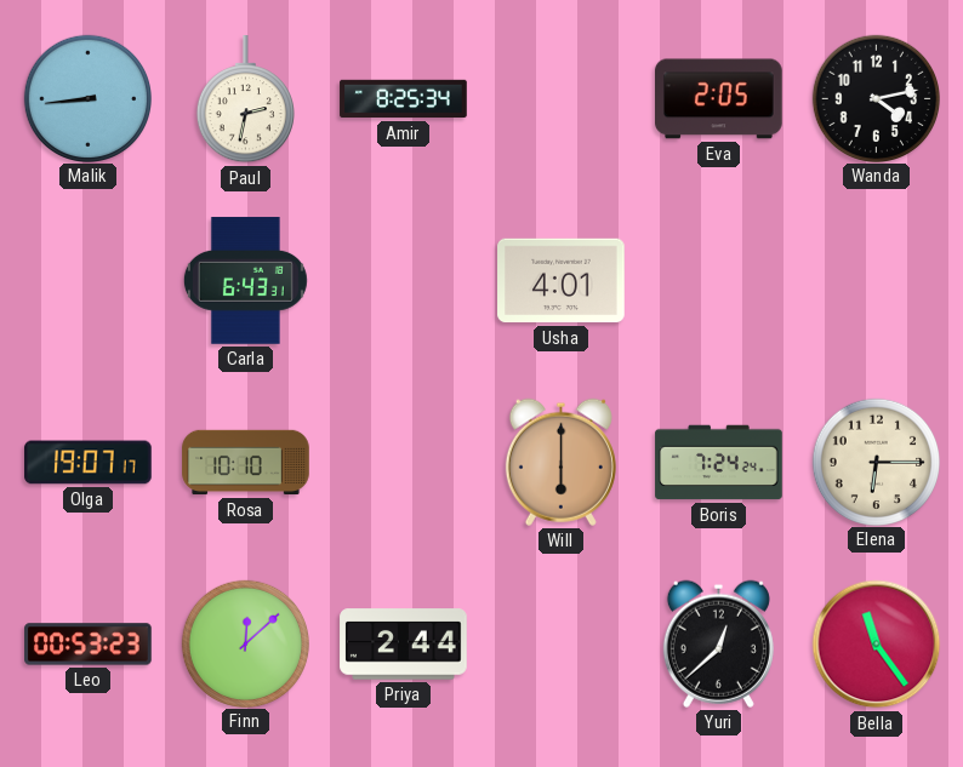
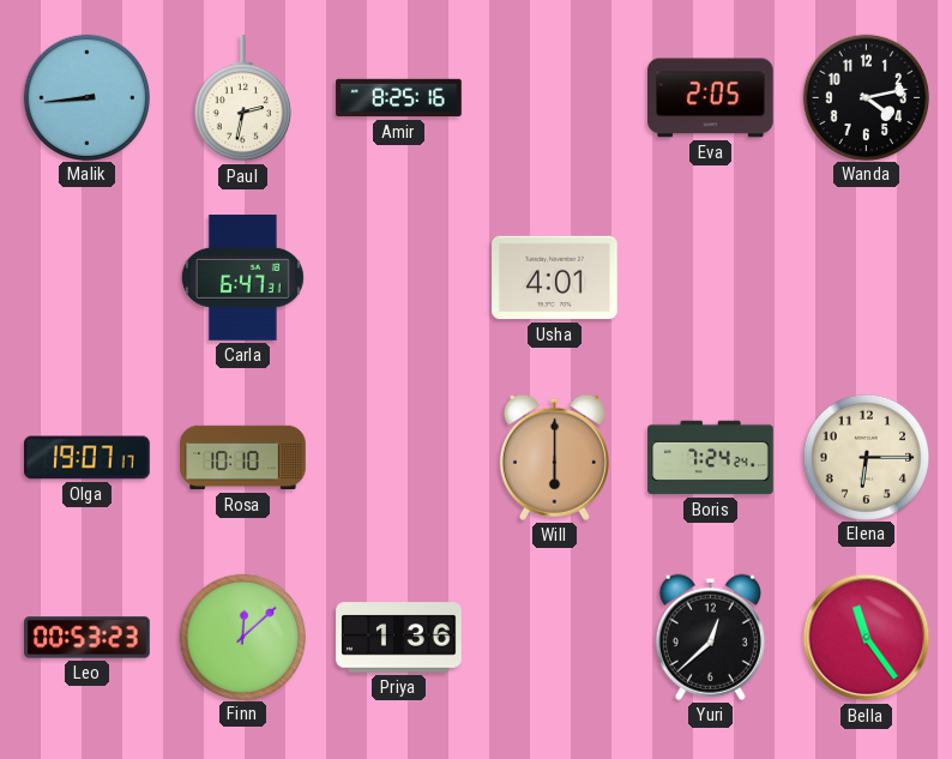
Amir: 8:25:34 -> 8:25:16
Carla: 6:43 -> 6:47
Priya: 2:44 -> 1:36
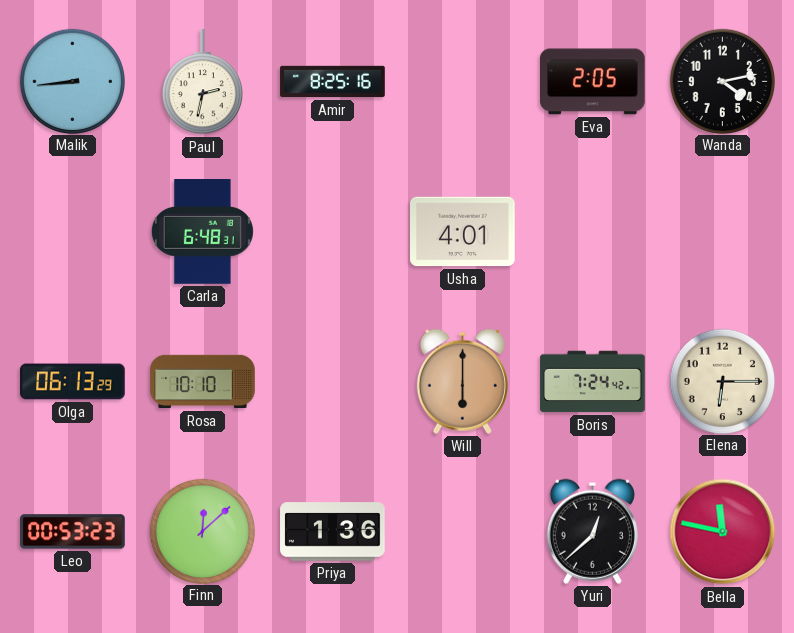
Carla: 6:47 -> 6:48
Olga: 19:07 -> 06:13
Boris: 7:24:24 -> 7:24:42
Bella: 11:24 -> 11:47
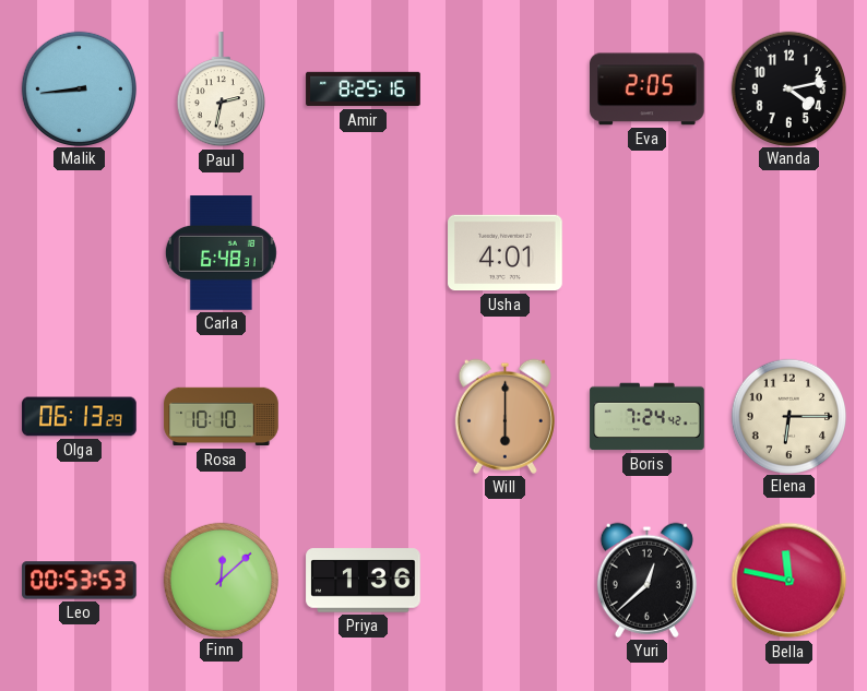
Leo: 00:53:23 -> 00:53:53
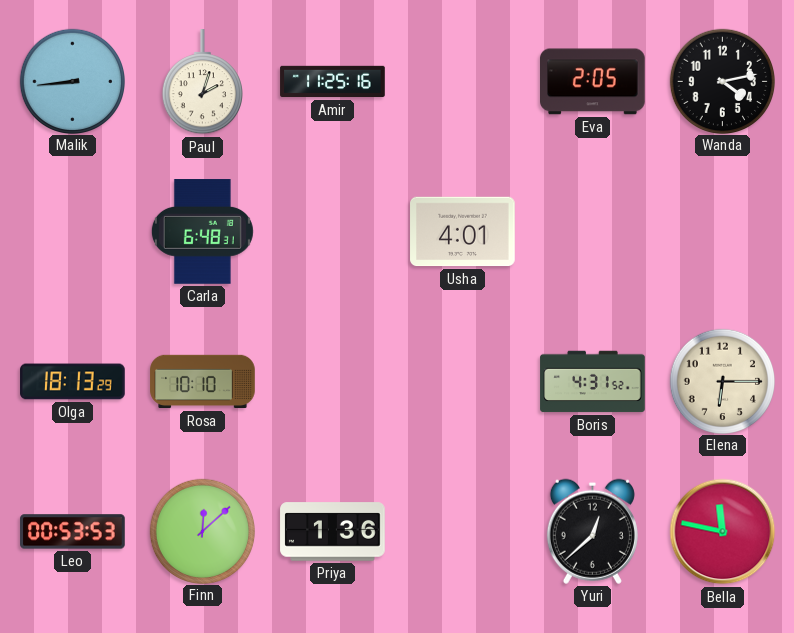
Paul: 2:32 -> 2:03
Amir: 8:25 -> 11:25
Olga: 06:13 -> 18:13
Will: 6:00 -> none
Boris: 7:24 -> 4:31
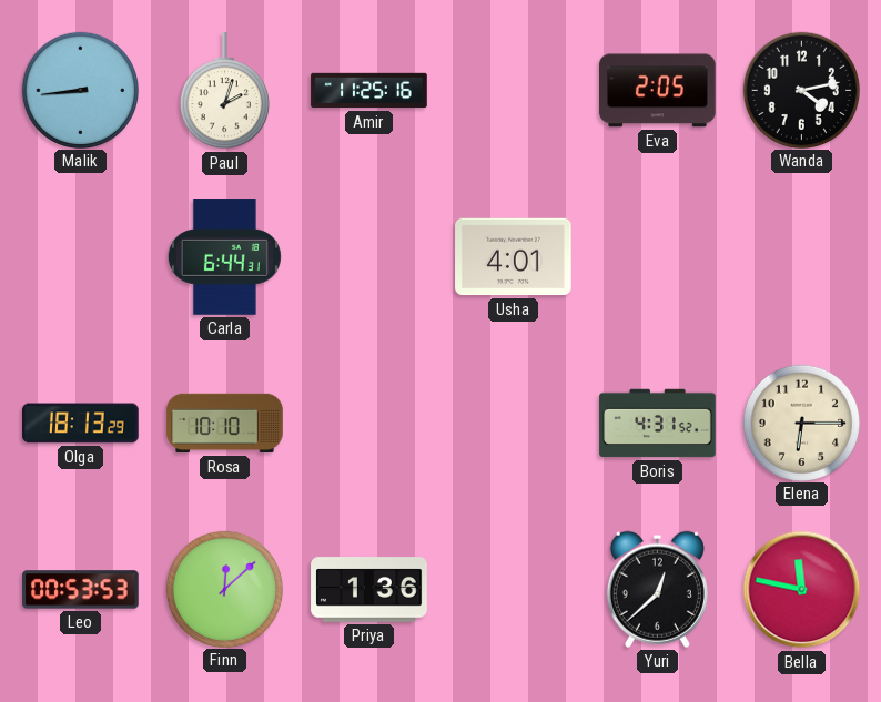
Carla: 6:48 -> 6:44
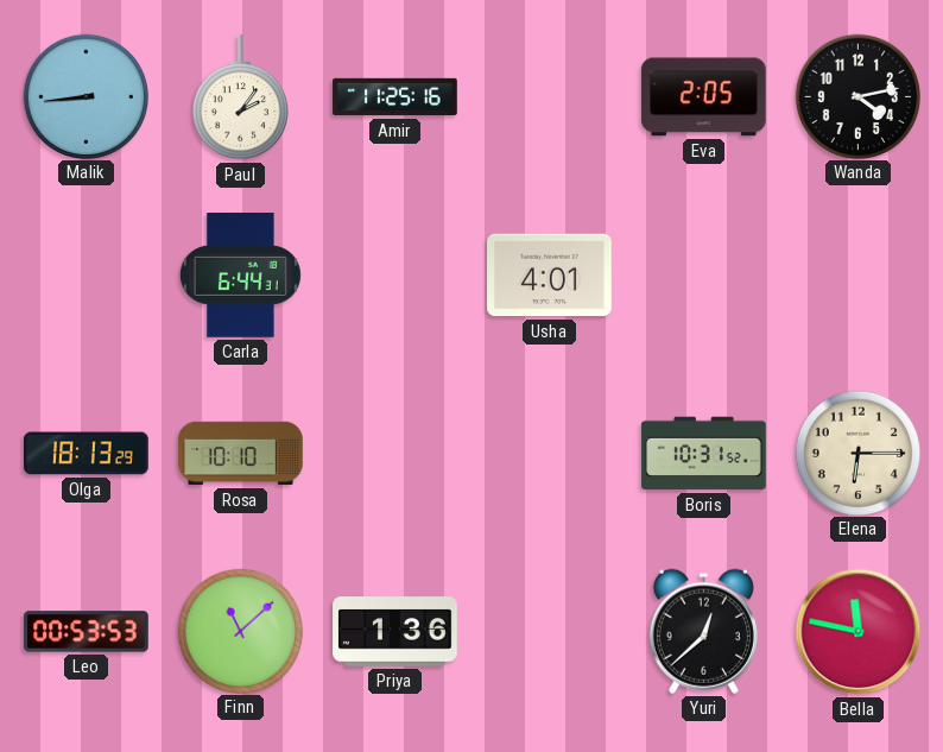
Paul: 2:03 -> 2:06
Boris: 4:31 -> 10:31
Finn: 12:08 -> 11:08
